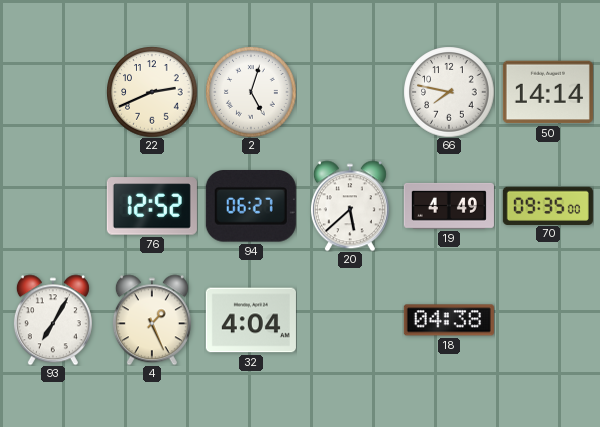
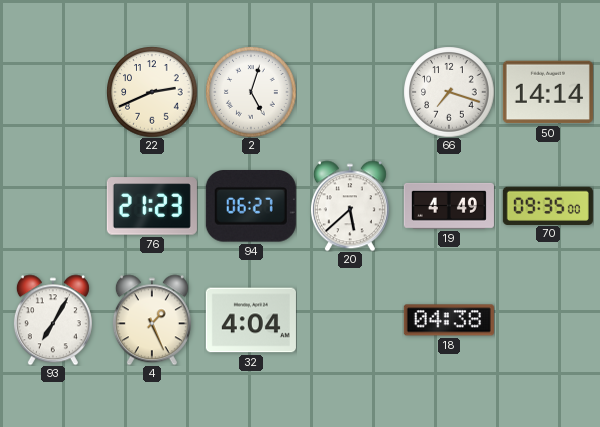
66: 7:47 -> 7:18
76: 12:52 -> 21:23
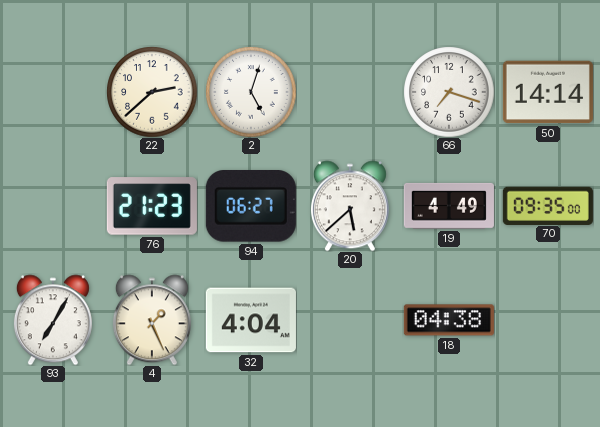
22: 2:41 -> 2:38
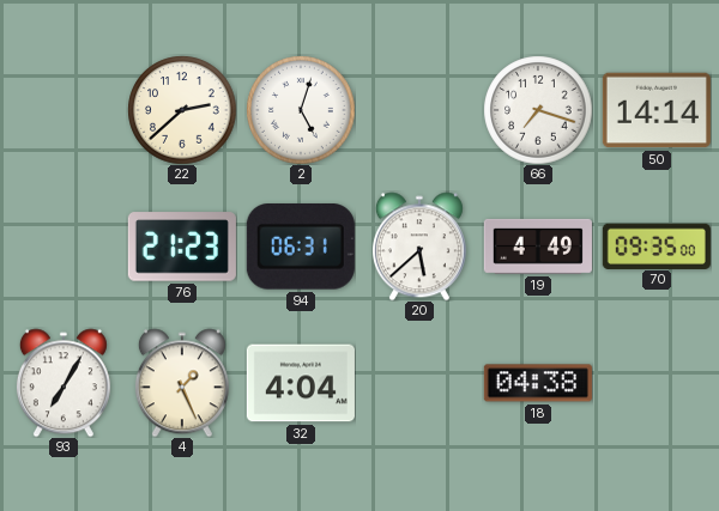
94: 06:27 -> 06:31
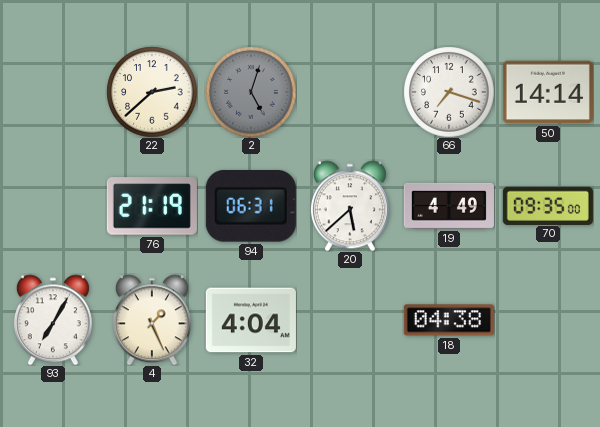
2 dial: white -> grey
76: 21:23 -> 21:19
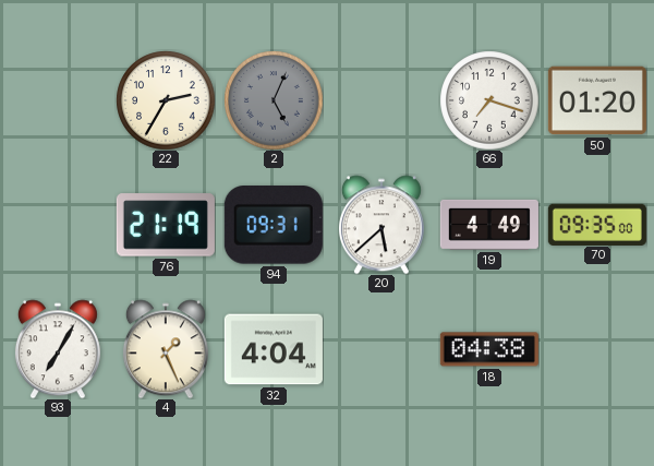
22: 2:38 -> 2:35
2: 5:03 -> 5:04
50: 14:14 -> 01:20
94: 06:31 -> 09:31
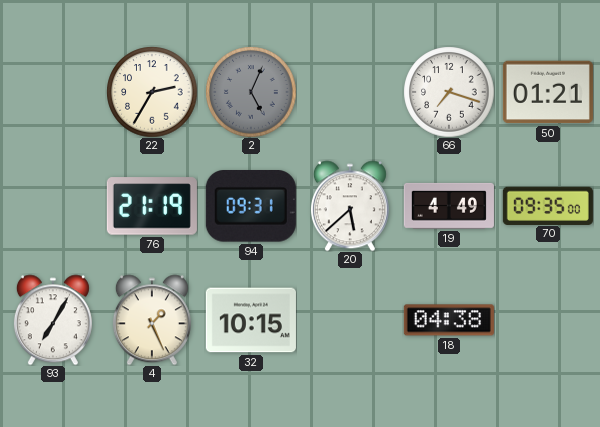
50: 01:20 -> 01:21
32: 4:04 -> 10:15
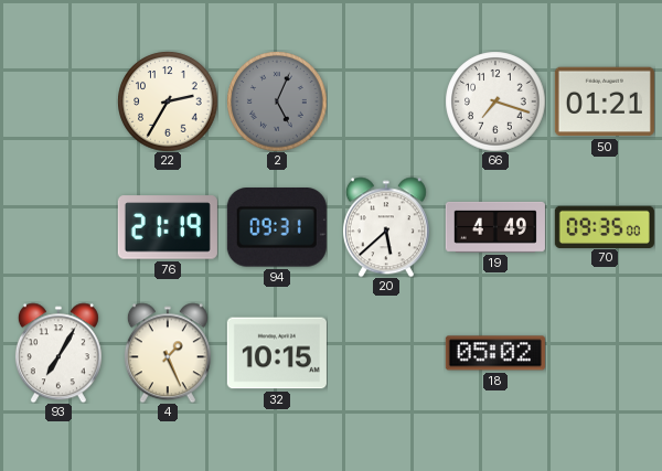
18: 04:38 -> 05:02
